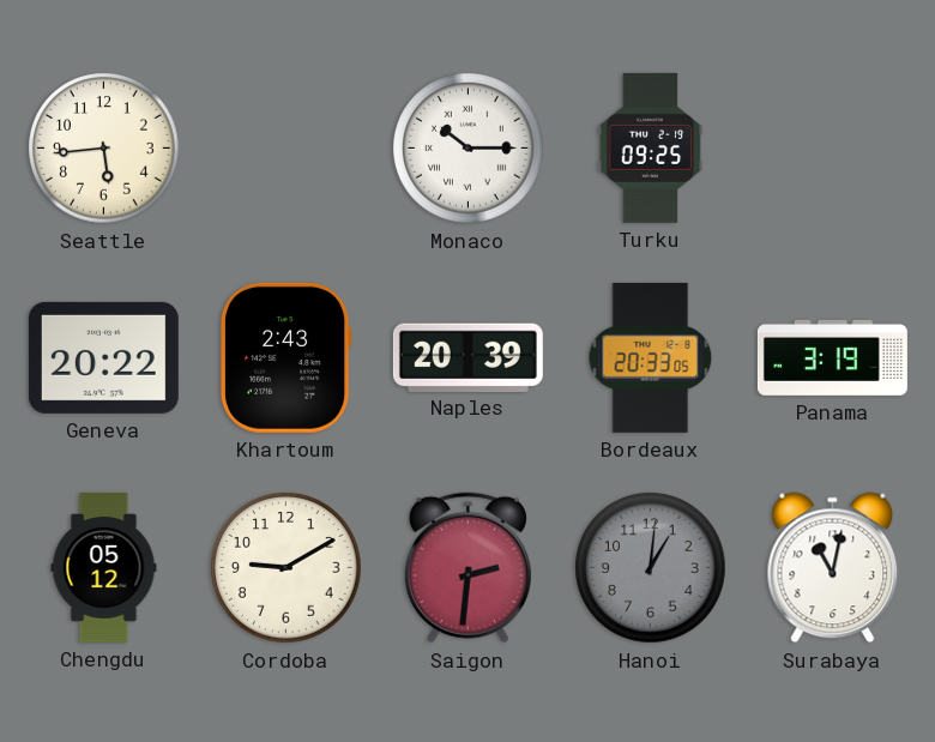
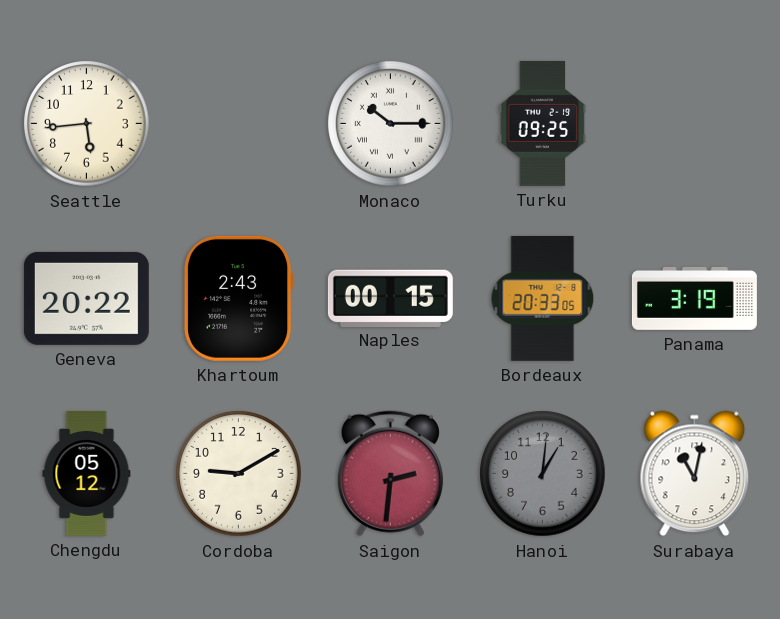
Naples: 20:39 -> 00:15
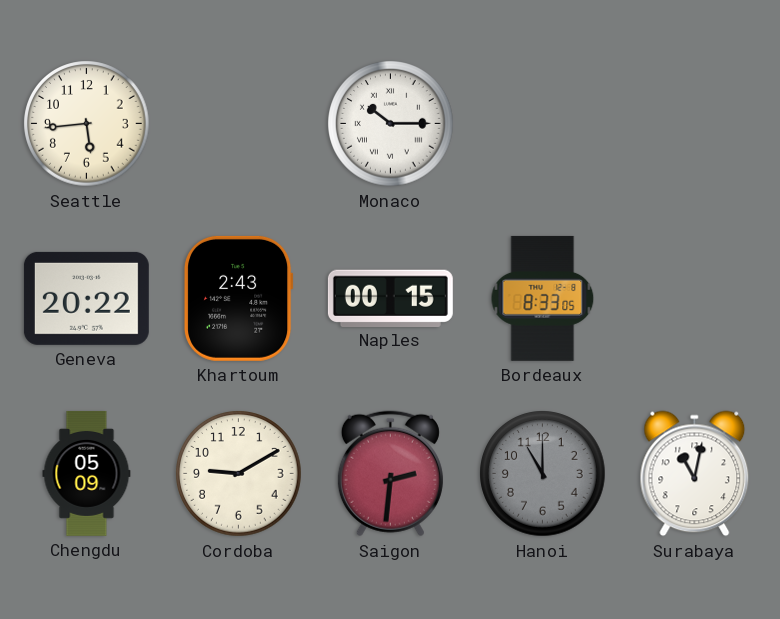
Turku: 09:25 -> none
Bordeaux: 20:33 -> 8:33
Panama: 3:19 -> none
Chengdu: 05:12 -> 05:09
Hanoi: 1:01 -> 11:00
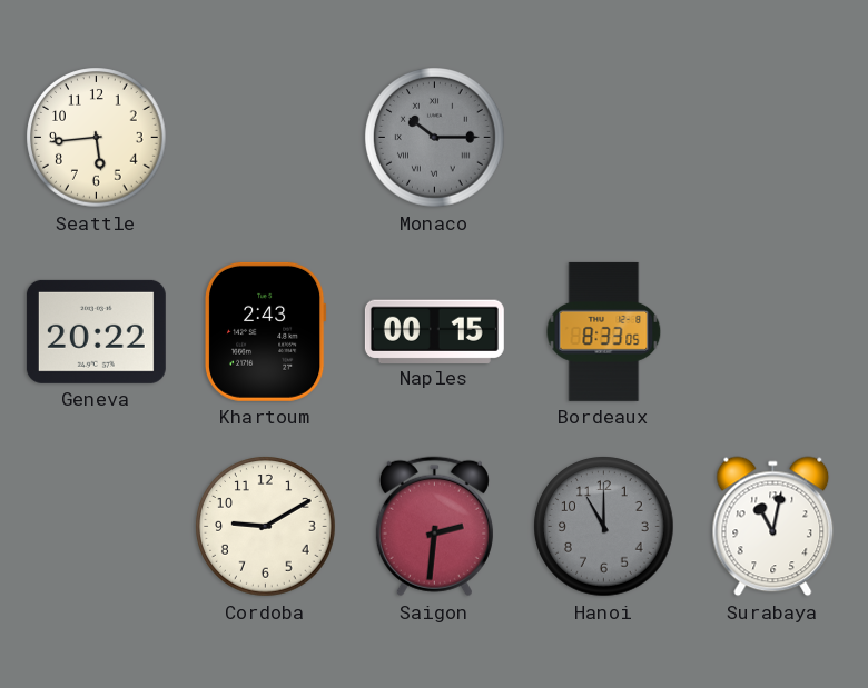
Monaco dial: white -> grey
Chengdu: 05:09 -> none
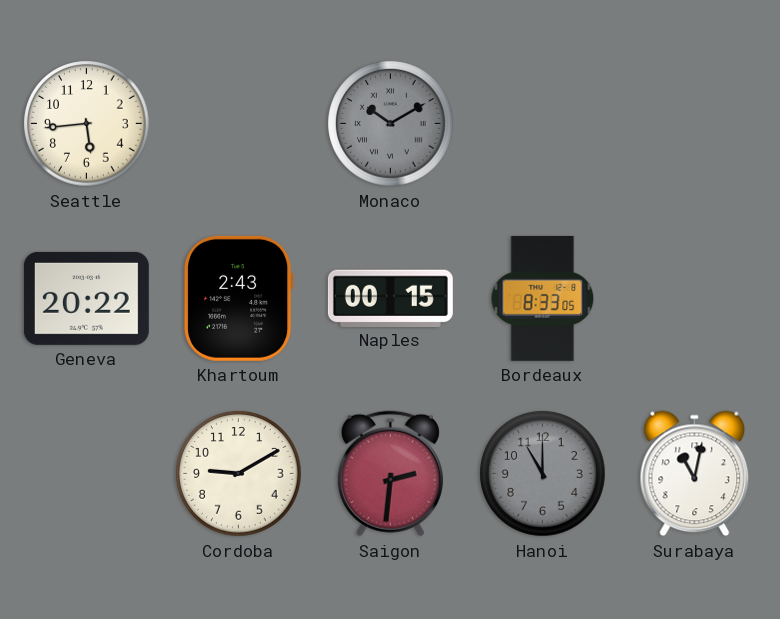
Monaco: 10:15 -> 10:10
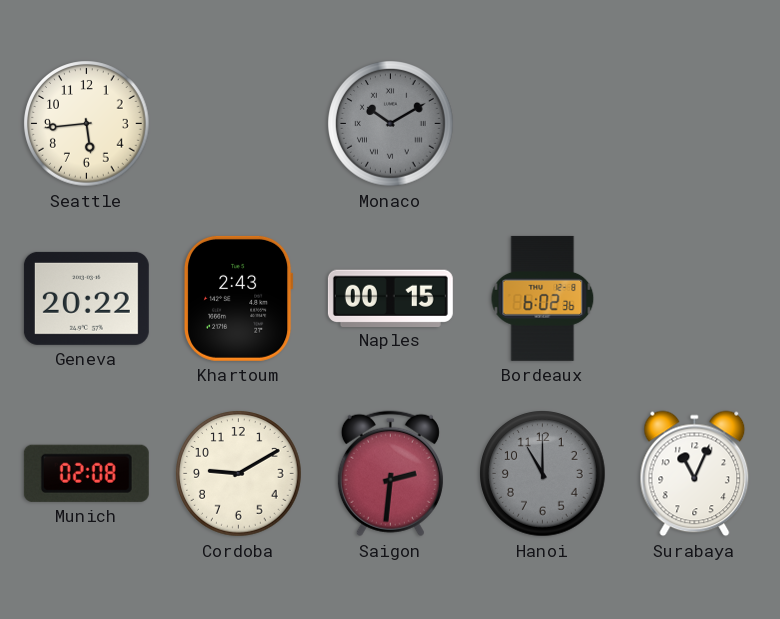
Bordeaux: 8:33 -> 6:02
Munich: none -> 02:08
Surabaya: 11:02 -> 11:04
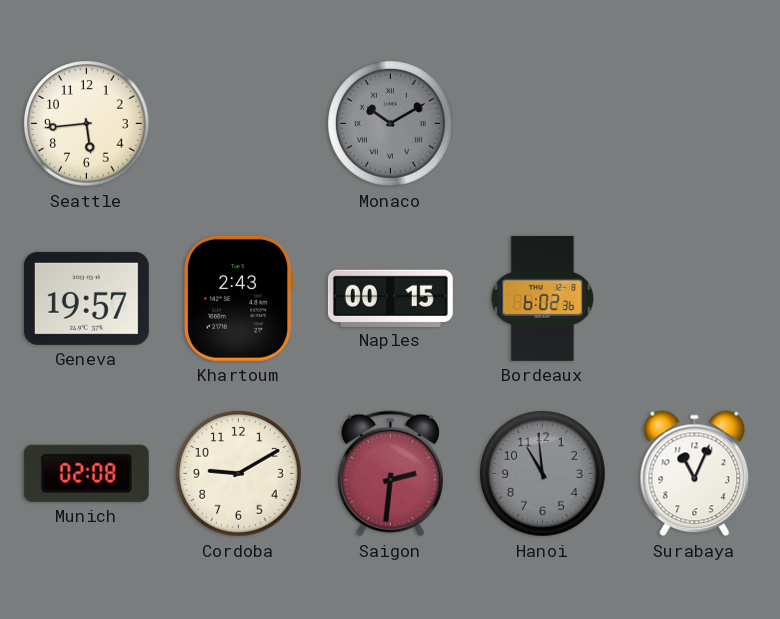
Geneva: 20:22 -> 19:57
Hanoi: 11:00 -> 10:59
